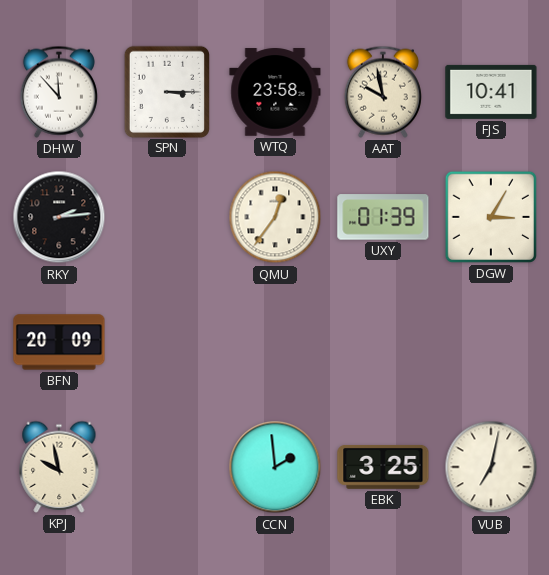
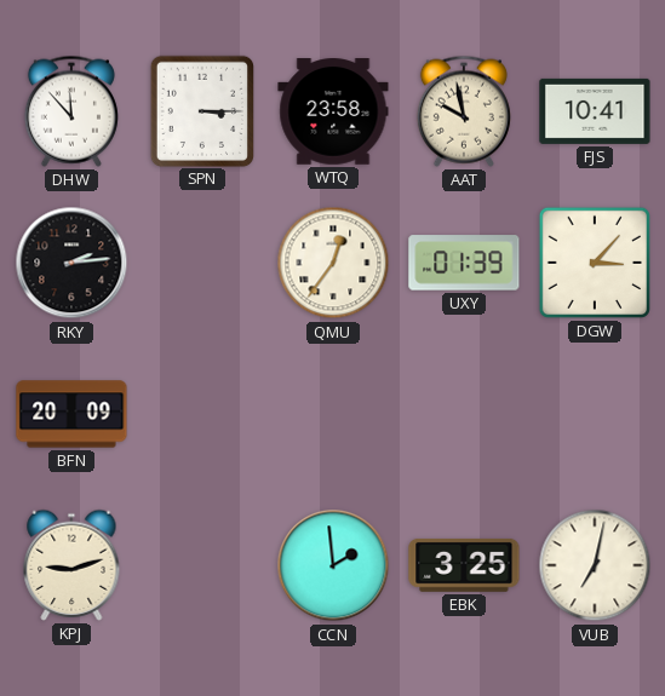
DGW: 3:05 -> 3:07
KPJ: 9:58 -> 9:12
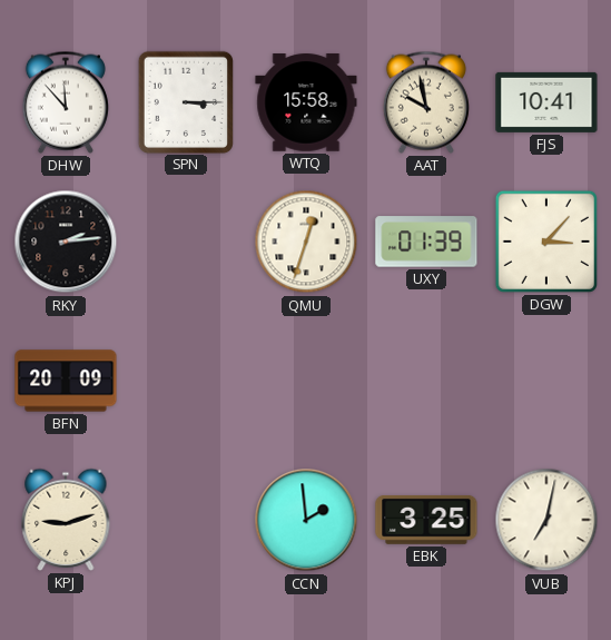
WTQ: 23:58 -> 15:58
QMU: 12:36 -> 12:33
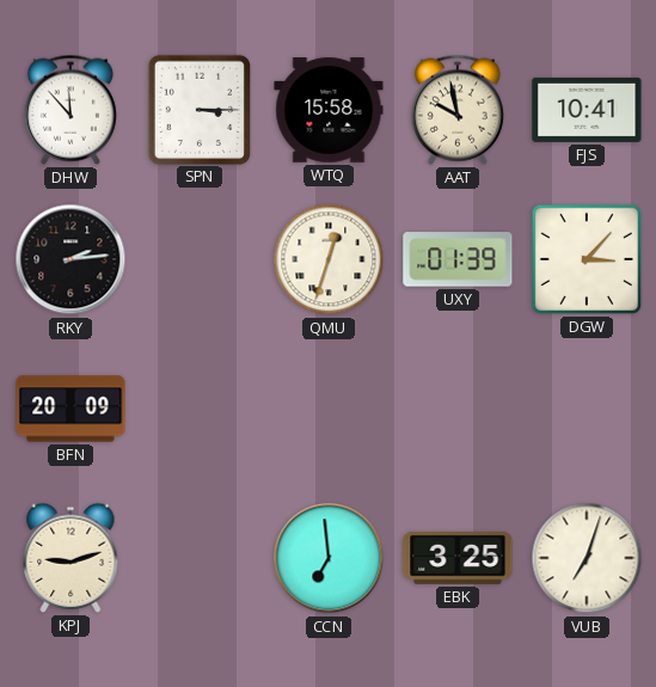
CCN: 1:59 -> 6:59
VUB: 7:02 -> 7:03
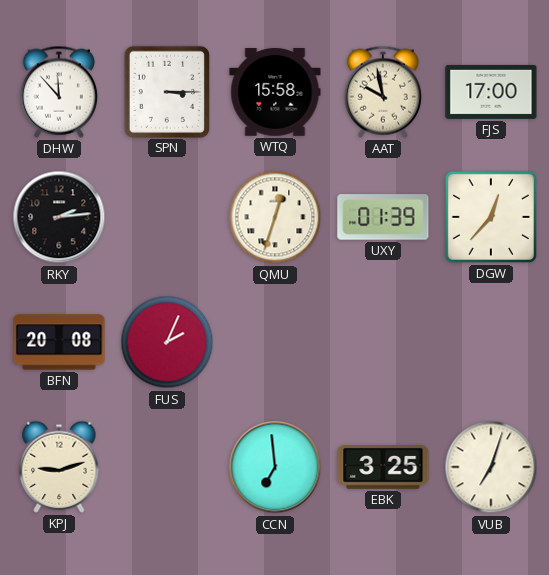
FJS: 10:41 -> 17:00
DGW: 3:07 -> 12:37
BFN: 20:09 -> 20:08
FUS: none -> 2:04
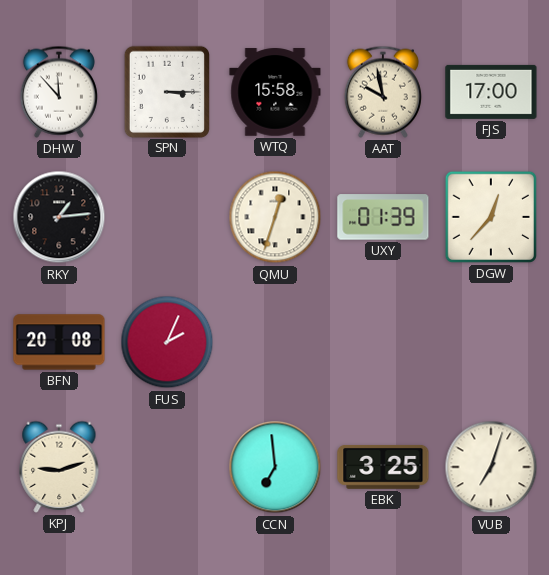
RKY: 2:14 -> 1:14
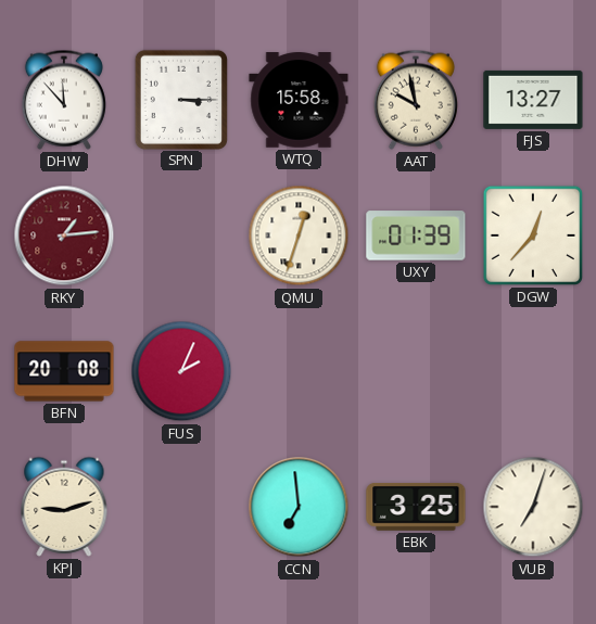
FJS: 17:00 -> 13:27
RKY dial: black -> burgundy
